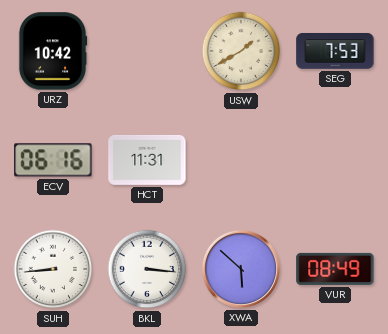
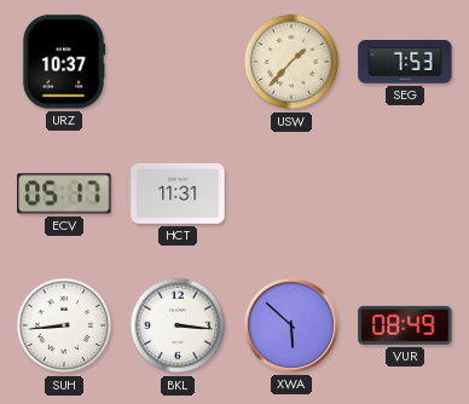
URZ: 10:42 -> 10:37
USW: 1:40 -> 1:37
ECV: 06:16 -> 05:17
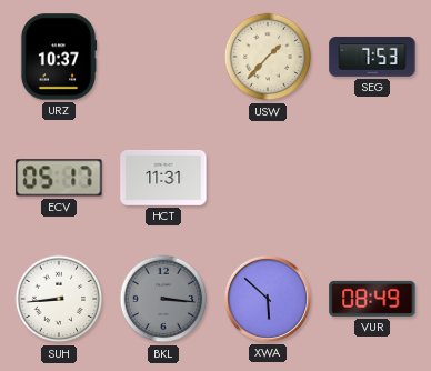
BKL dial: white -> grey
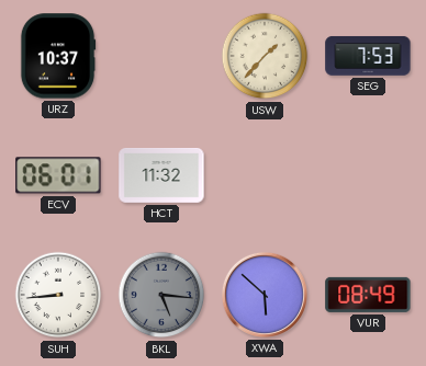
ECV: 05:17 -> 06:01
HCT: 11:31 -> 11:32
BKL: 3:16 -> 5:16
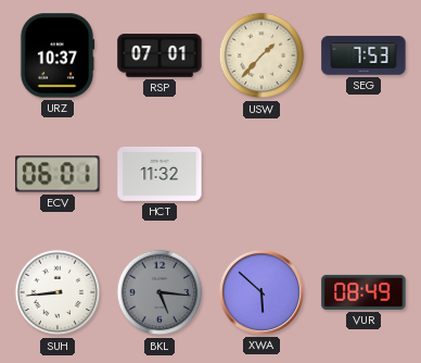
RSP: none -> 07:01
